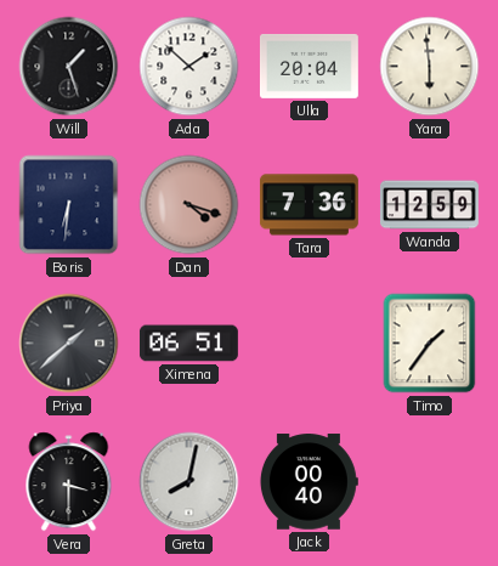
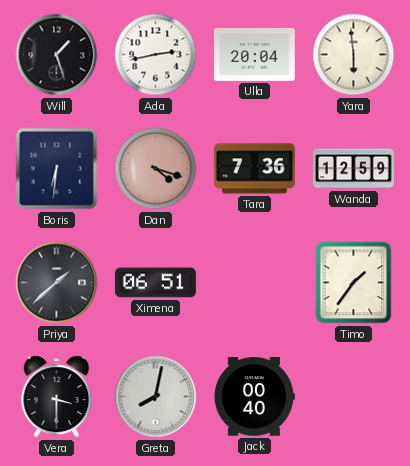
Ada: 1:52 -> 2:43
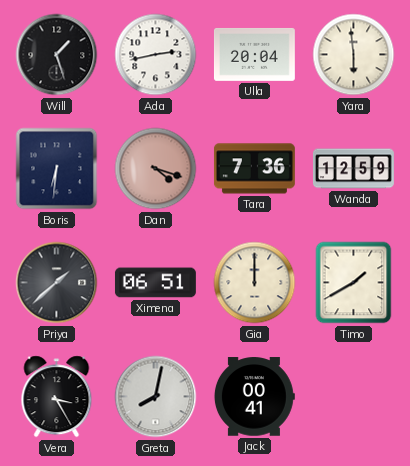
Gia: none -> 12:00
Timo: 1:36 -> 1:40
Vera: 3:30 -> 3:25
Jack: 00:40 -> 00:41
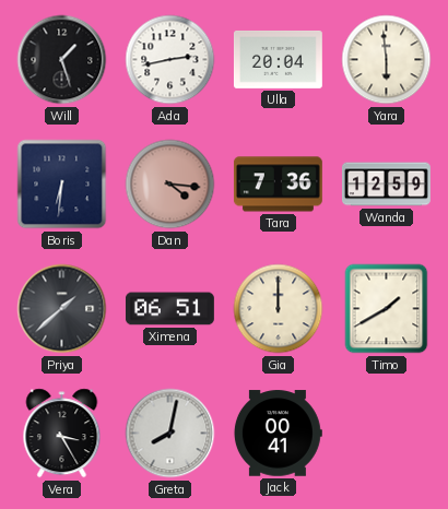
Dan: 4:18 -> 4:16
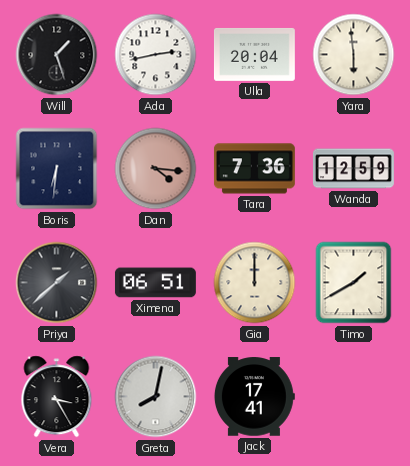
Jack: 00:41 -> 17:41
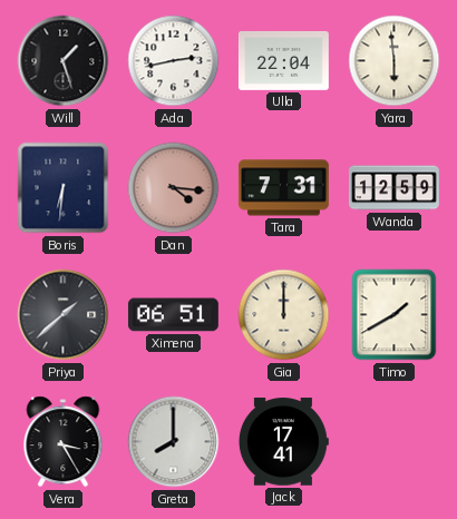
Ulla: 20:04 -> 22:04
Tara: 7:36 -> 7:31
Greta: 8:02 -> 8:00
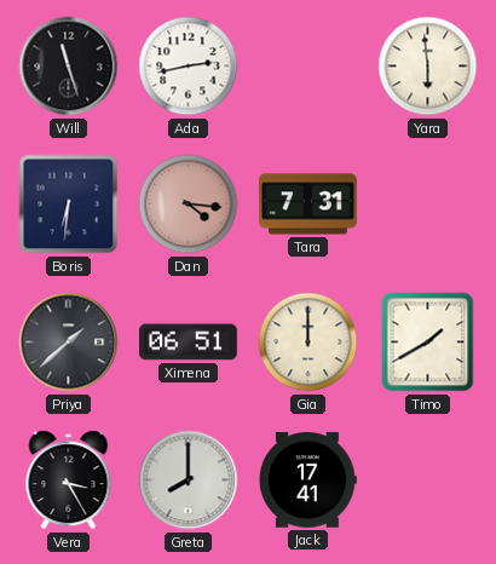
Will: 1:27 -> 11:27
Ulla: 22:04 -> none
Wanda: 12:59 -> none
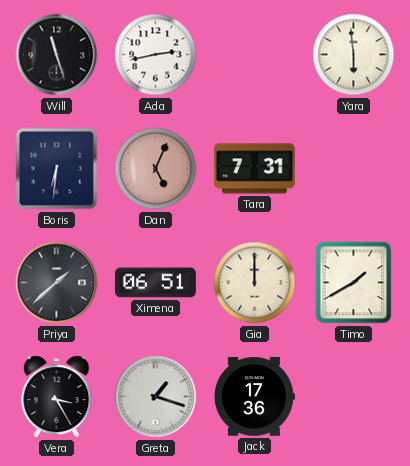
Dan: 4:16 -> 5:04
Greta: 8:00 -> 1:18
Jack: 17:41 -> 17:36
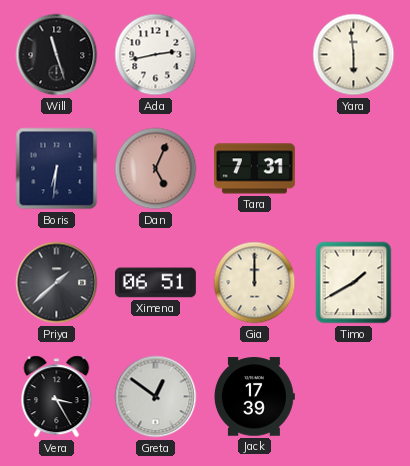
Greta: 1:18 -> 12:51
Jack: 17:36 -> 17:39
